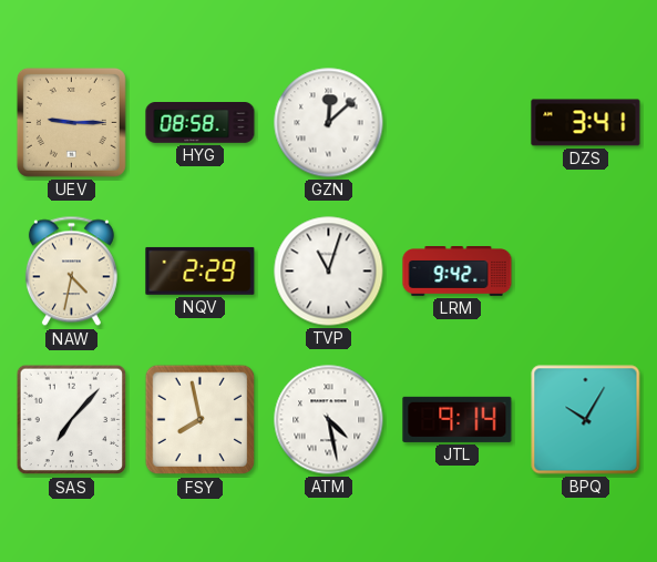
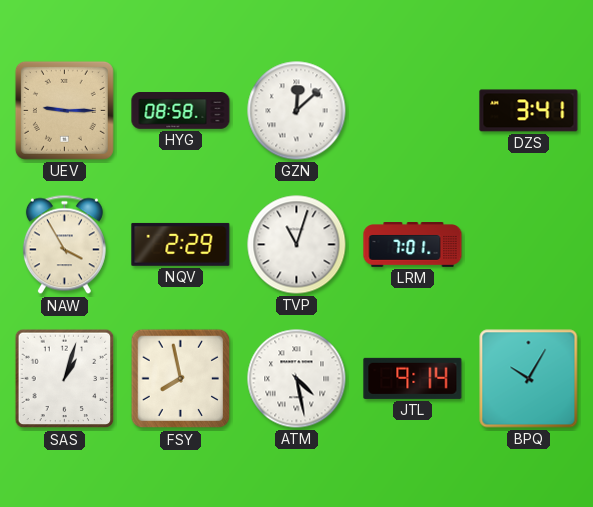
NAW: 4:32 -> 3:55
LRM: 9:42 -> 7:01
SAS: 7:07 -> 1:03
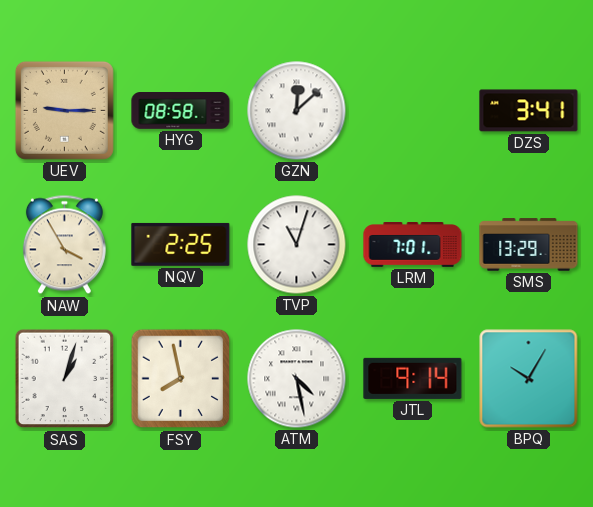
NQV: 2:29 -> 2:25
SMS: none -> 13:29
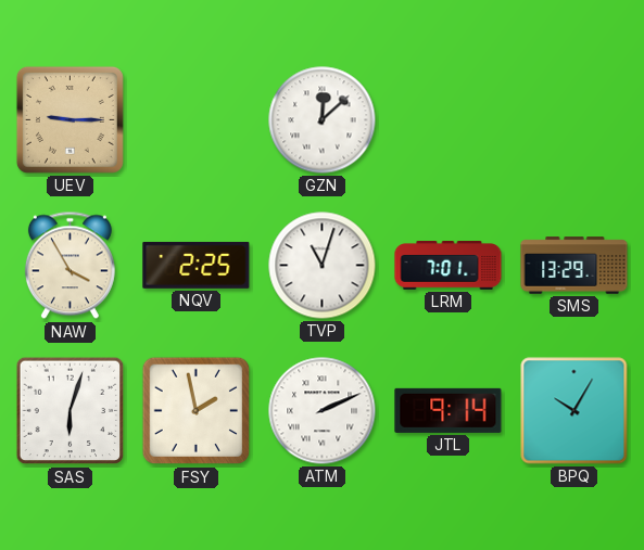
HYG: 08:58 -> none
DZS: 3:41 -> none
SAS: 1:03 -> 6:03
FSY: 7:58 -> 1:58
ATM: 4:28 -> 2:11
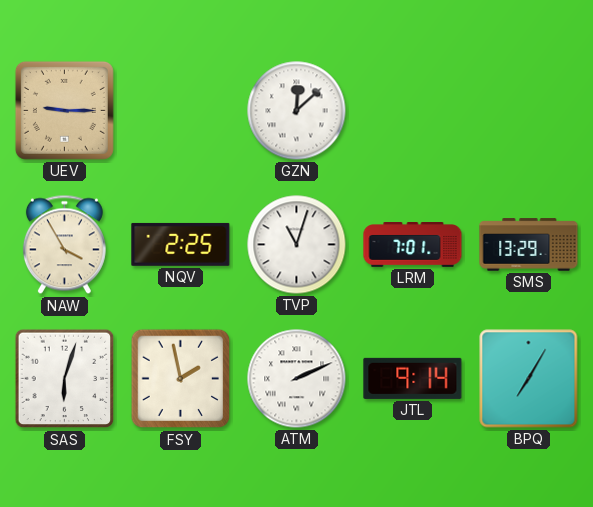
BPQ: 10:05 -> 7:05
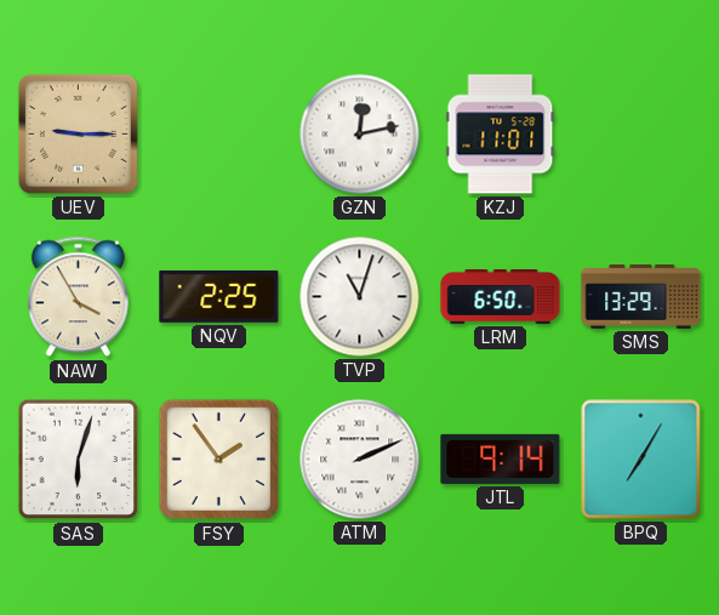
GZN: 12:08 -> 12:13
KZJ: none -> 11:01
LRM: 7:01 -> 6:50
FSY: 1:58 -> 1:54
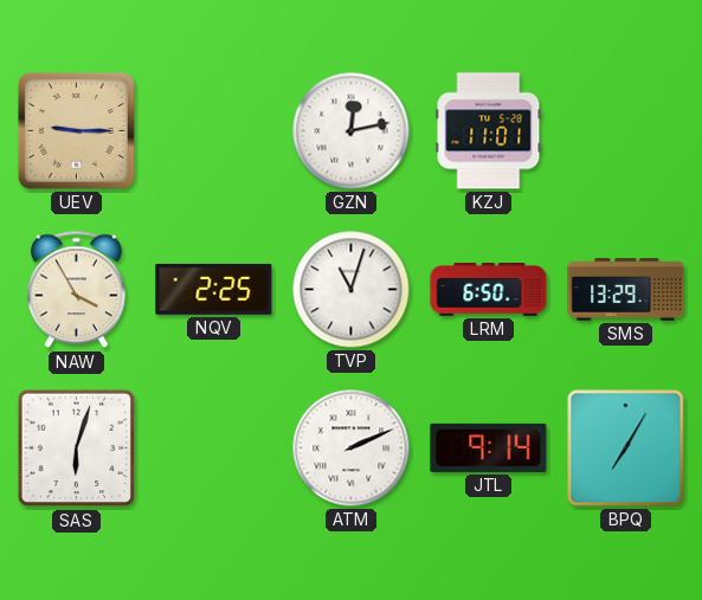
FSY: 1:54 -> none
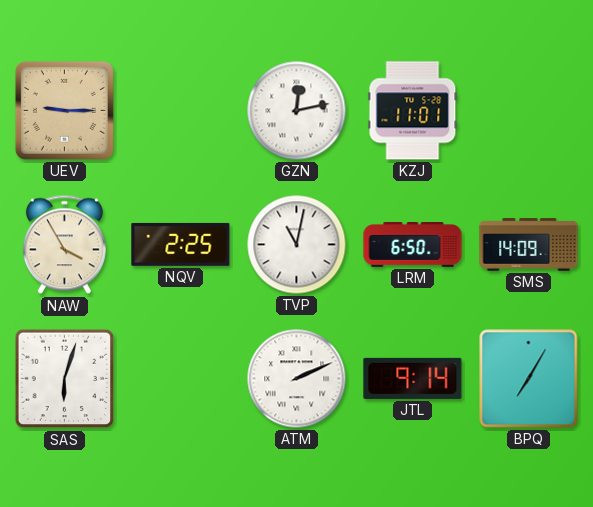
TVP: 11:03 -> 11:02
SMS: 13:29 -> 14:09
